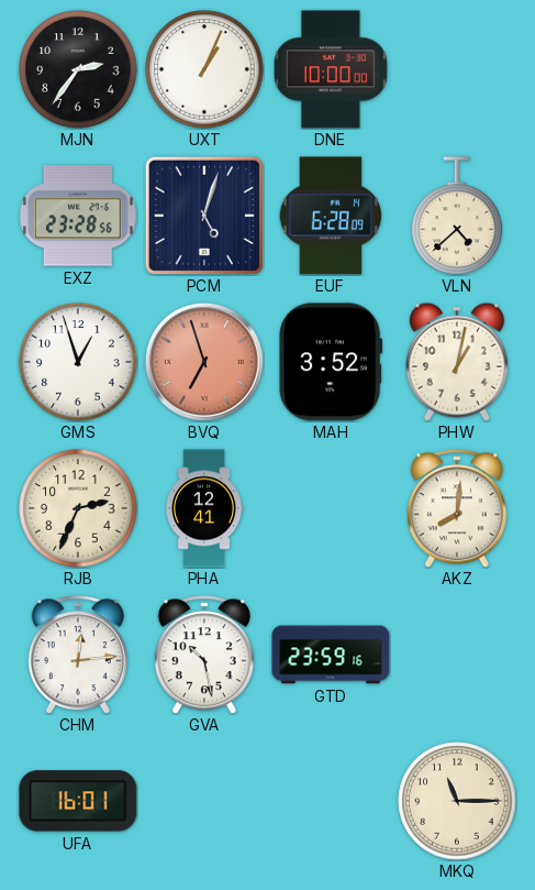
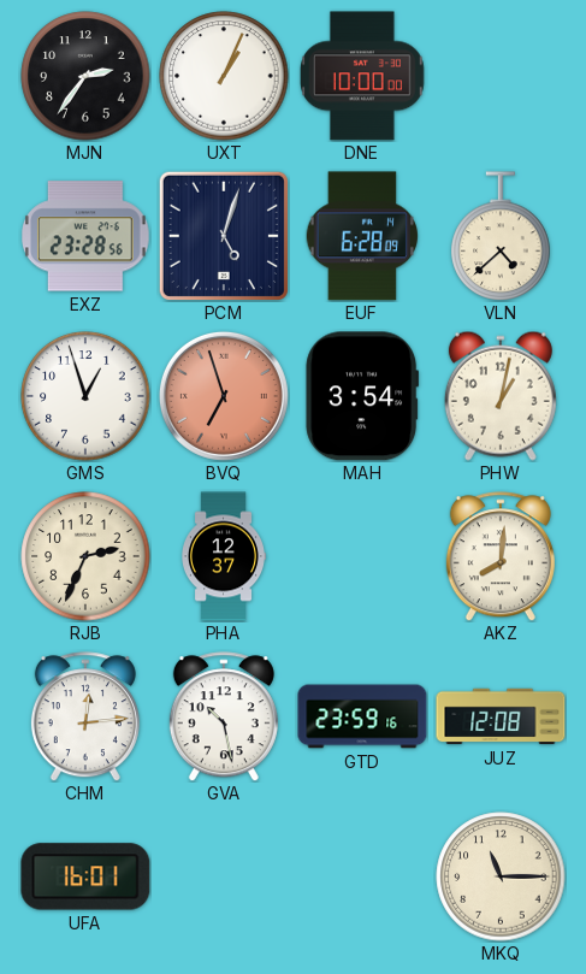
MAH: 3:52 -> 3:54
PHA: 12:41 -> 12:37
JUZ: none -> 12:08
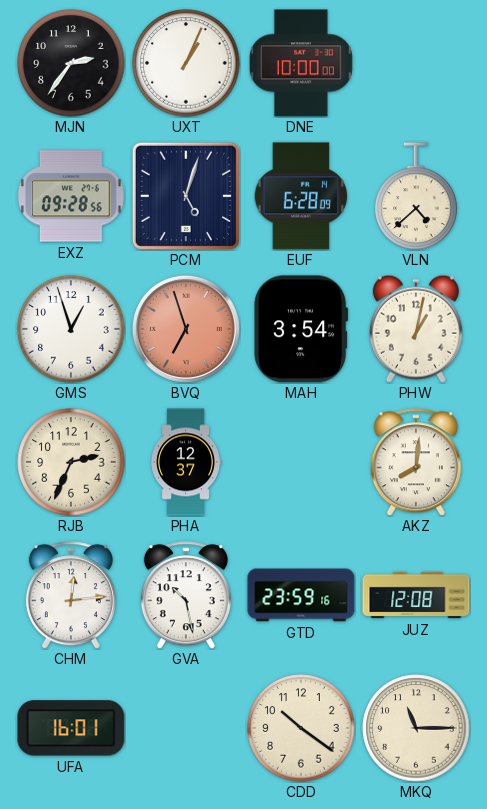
EXZ: 23:28 -> 09:28
CDD: none -> 10:21
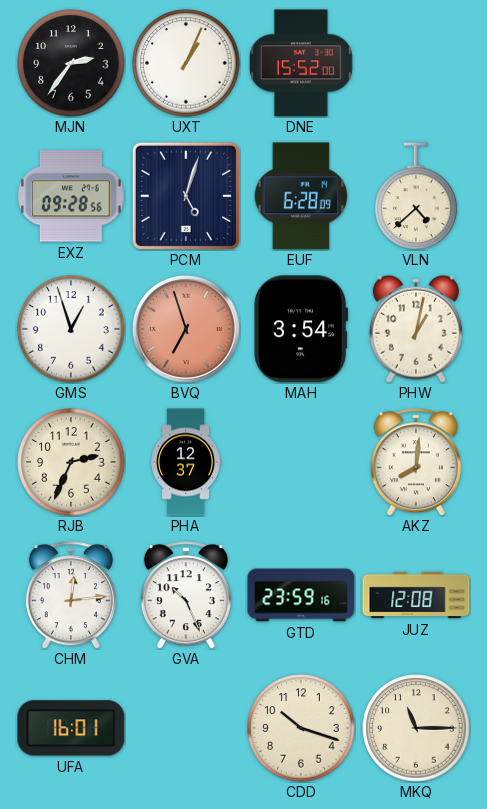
DNE: 10:00 -> 15:52
GVA: 10:28 -> 10:26
CDD: 10:21 -> 10:18
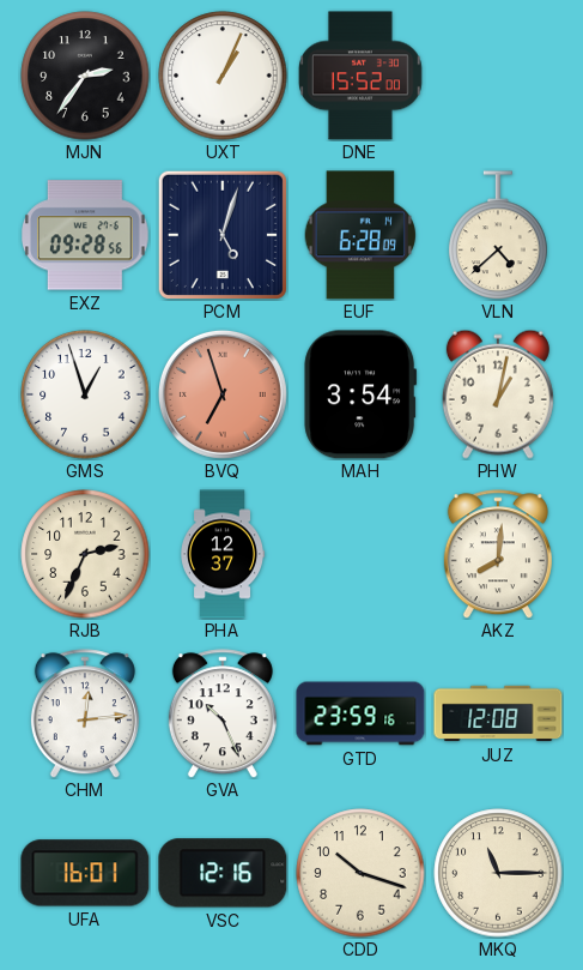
VSC: none -> 12:16
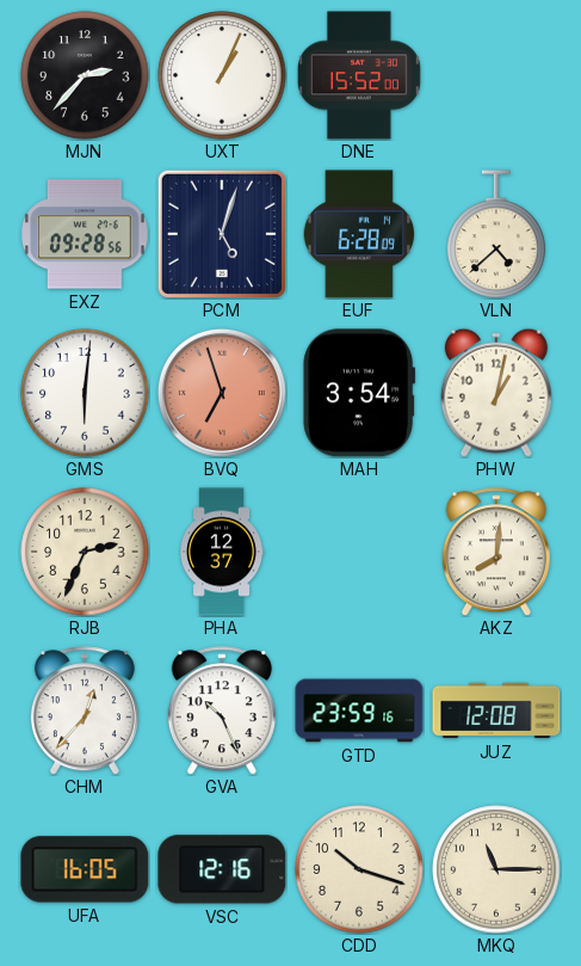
MJN: 2:36 -> 2:37
GMS: 12:57 -> 6:01
CHM: 12:14 -> 12:37
UFA: 16:01 -> 16:05
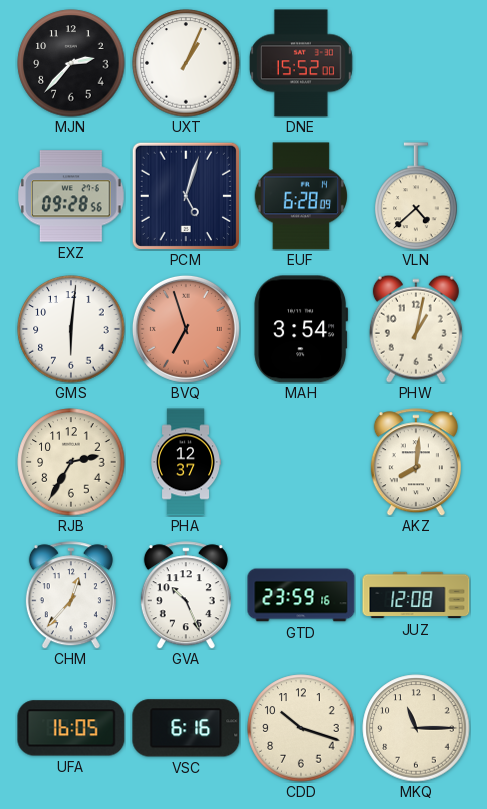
RJB: 2:34 -> 2:35
VSC: 12:16 -> 6:16
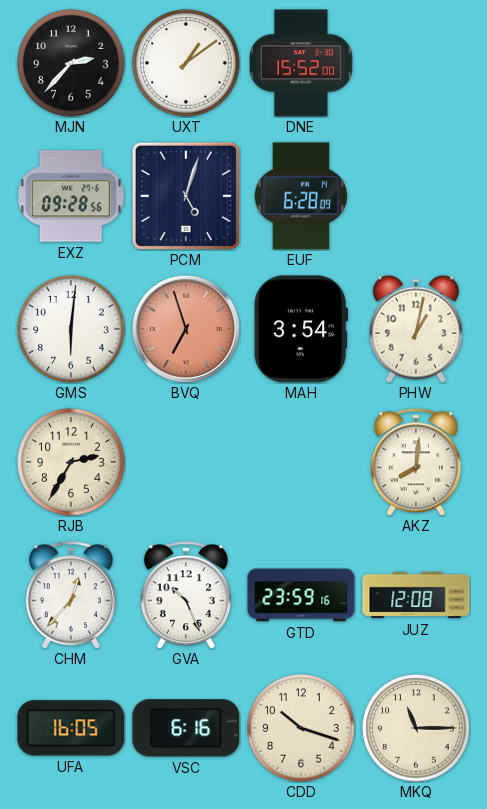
UXT: 1:04 -> 1:09
VLN: 4:38 -> none
PHA: 12:37 -> none
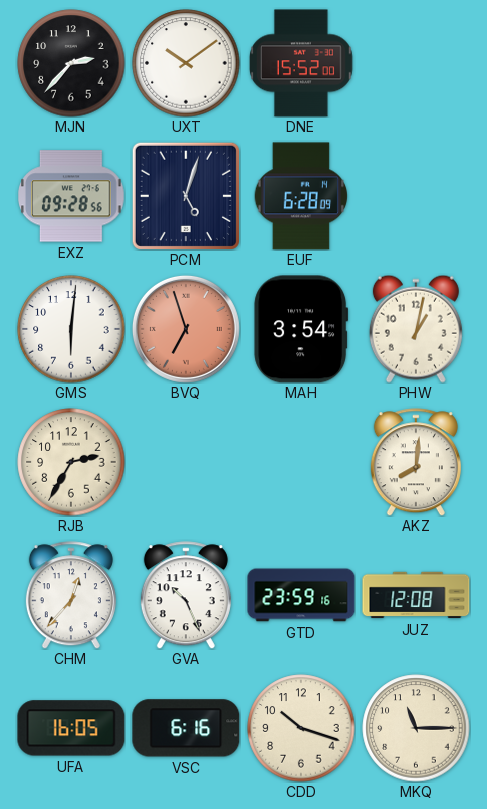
UXT: 1:09 -> 10:09
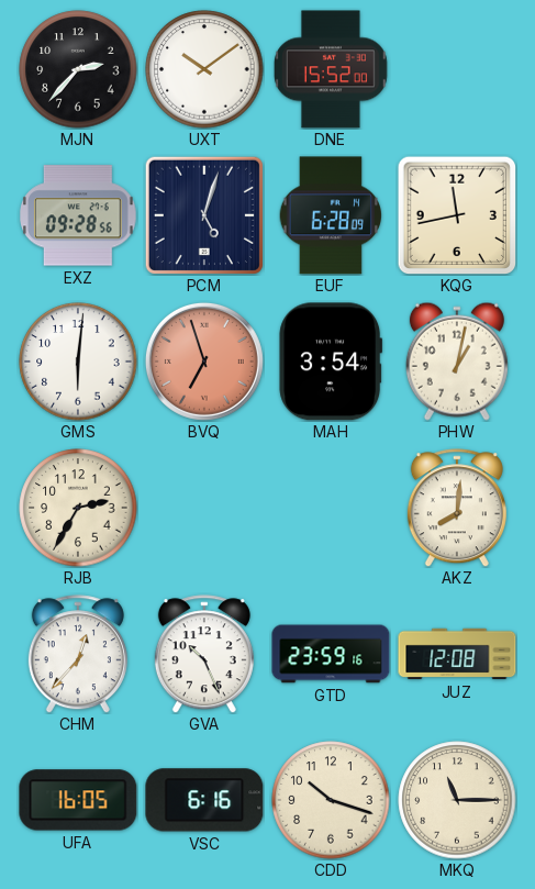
KQG: none -> 11:43
